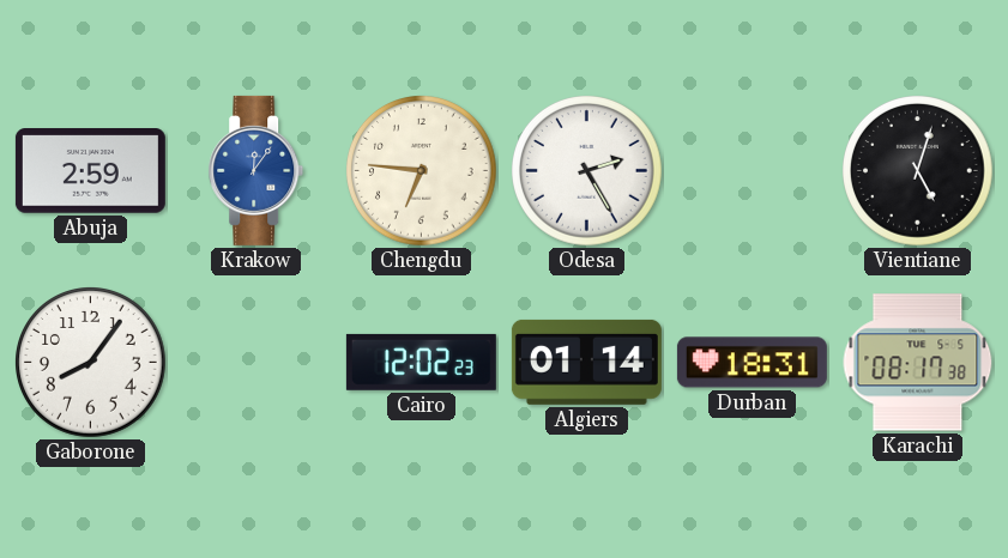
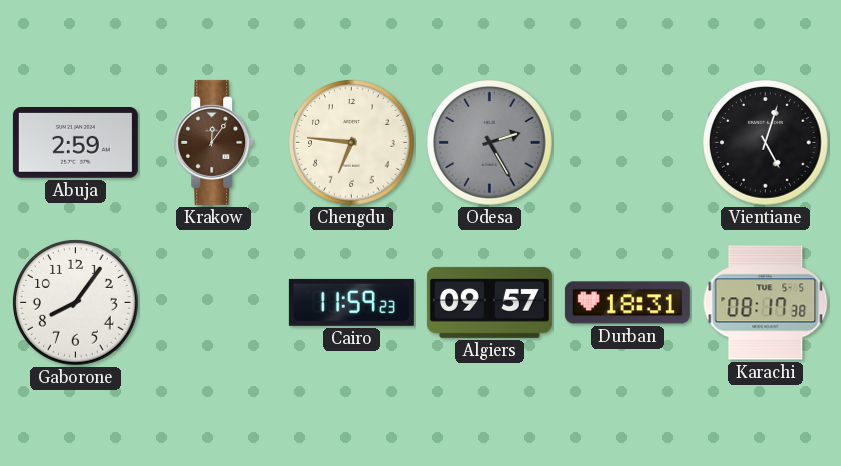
Krakow dial: blue -> brown
Odesa dial: white -> grey
Cairo: 12:02 -> 11:59
Algiers: 01:14 -> 09:57
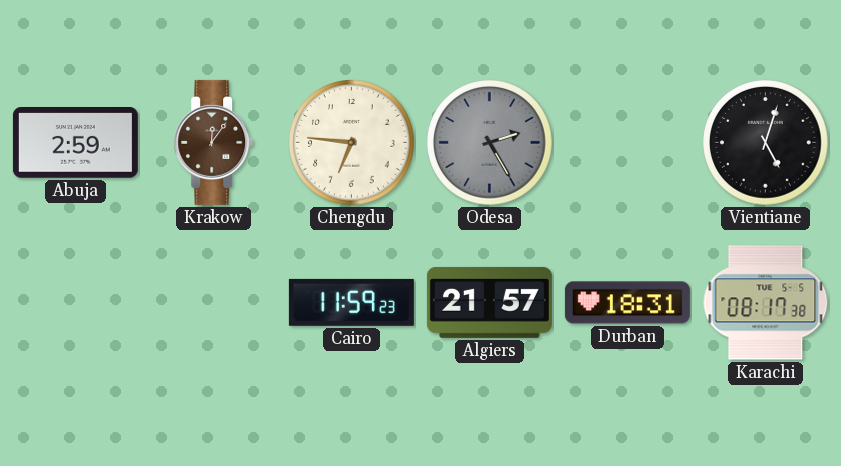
Gaborone: 8:06 -> none
Algiers: 09:57 -> 21:57
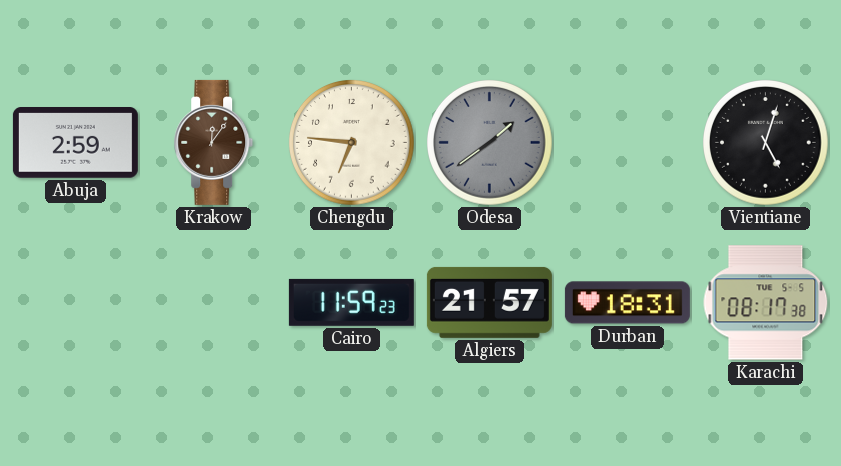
Odesa: 2:25 -> 1:39
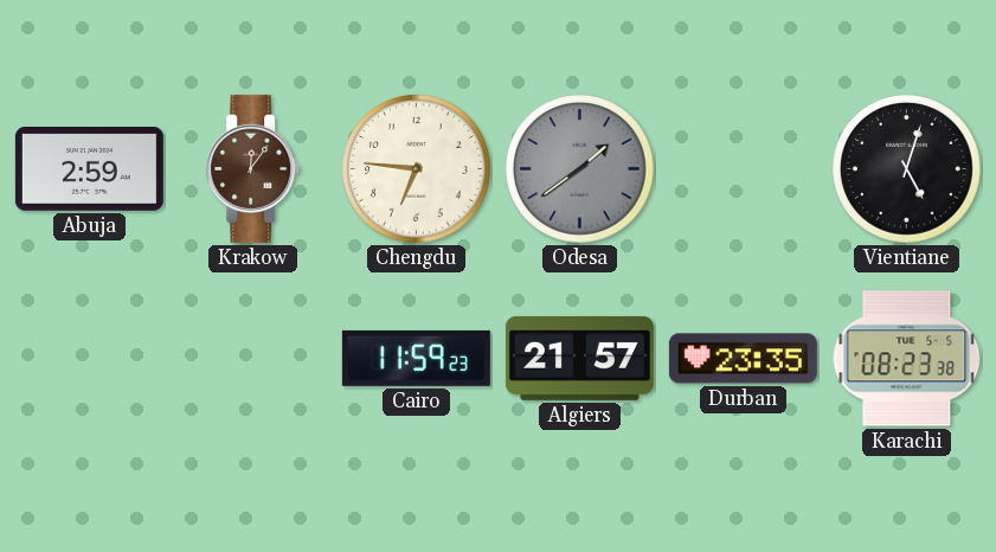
Durban: 18:31 -> 23:35
Karachi: 08:17 -> 08:23
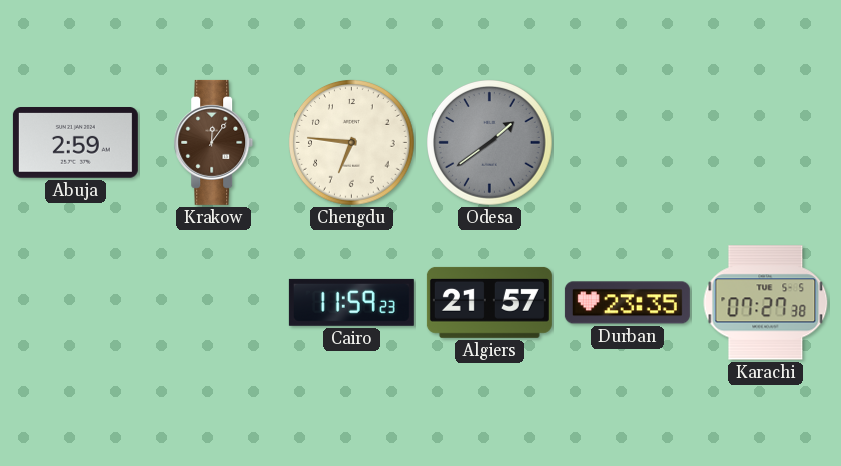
Vientiane: 5:03 -> none
Karachi: 08:23 -> 07:27
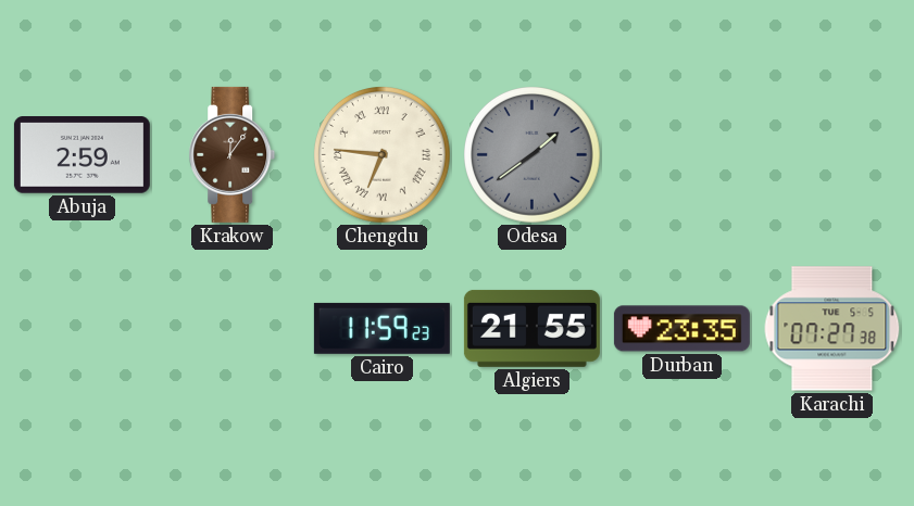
Chengdu numerals: Arabic -> Roman
Algiers: 21:57 -> 21:55
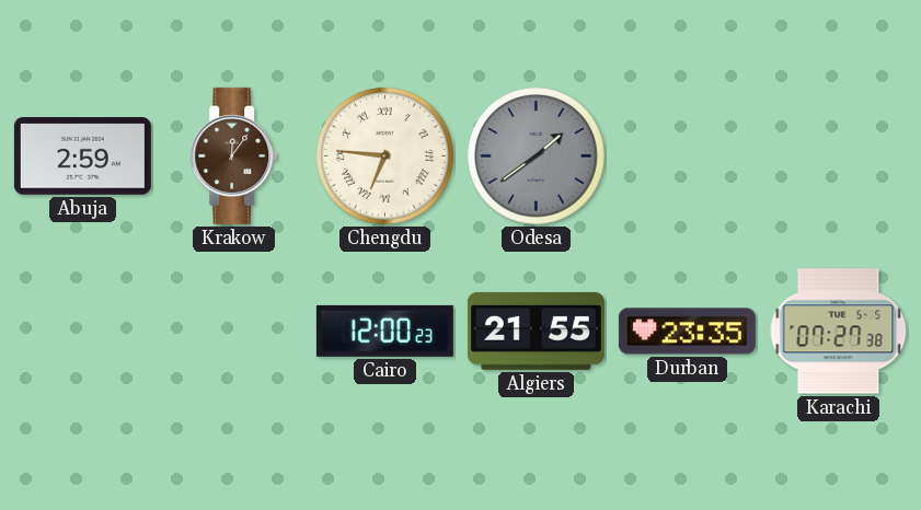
Cairo: 11:59 -> 12:00
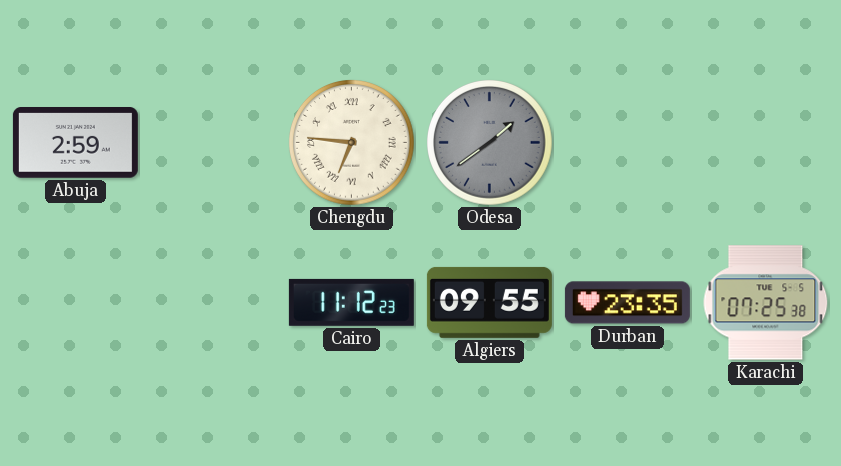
Krakow: 12:06 -> none
Cairo: 12:00 -> 11:12
Algiers: 21:55 -> 09:55
Karachi: 07:27 -> 07:25
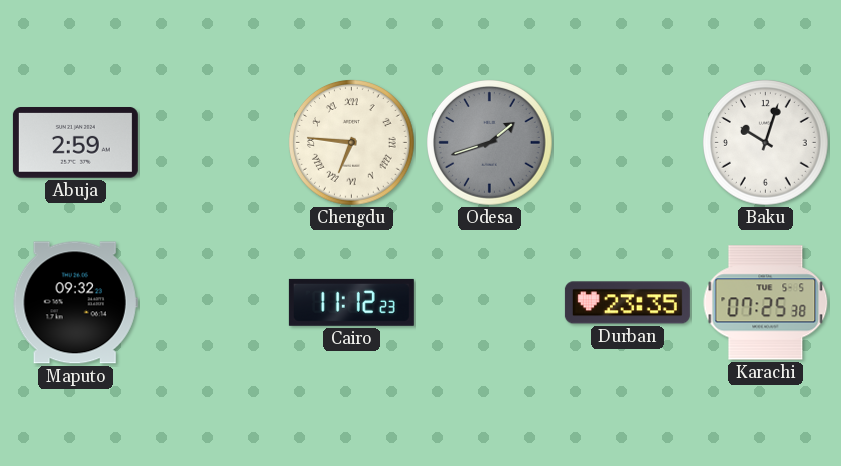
Odesa: 1:39 -> 1:42
Baku: none -> 10:03
Maputo: none -> 09:32
Algiers: 09:55 -> none
